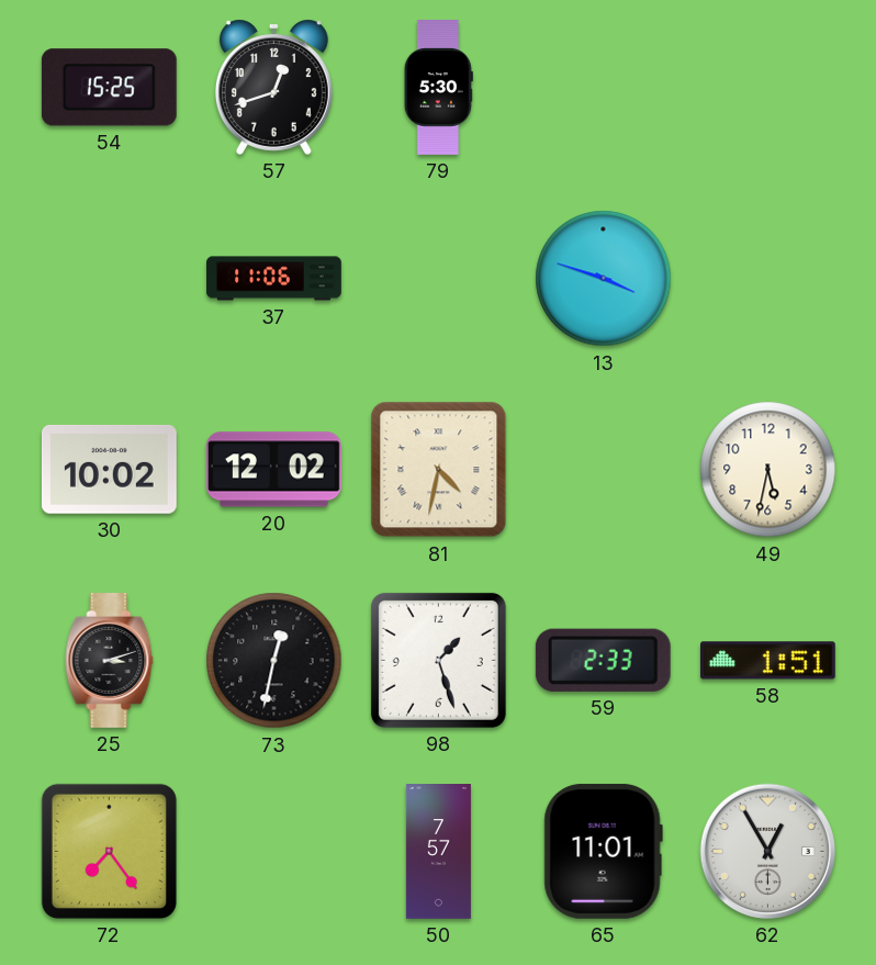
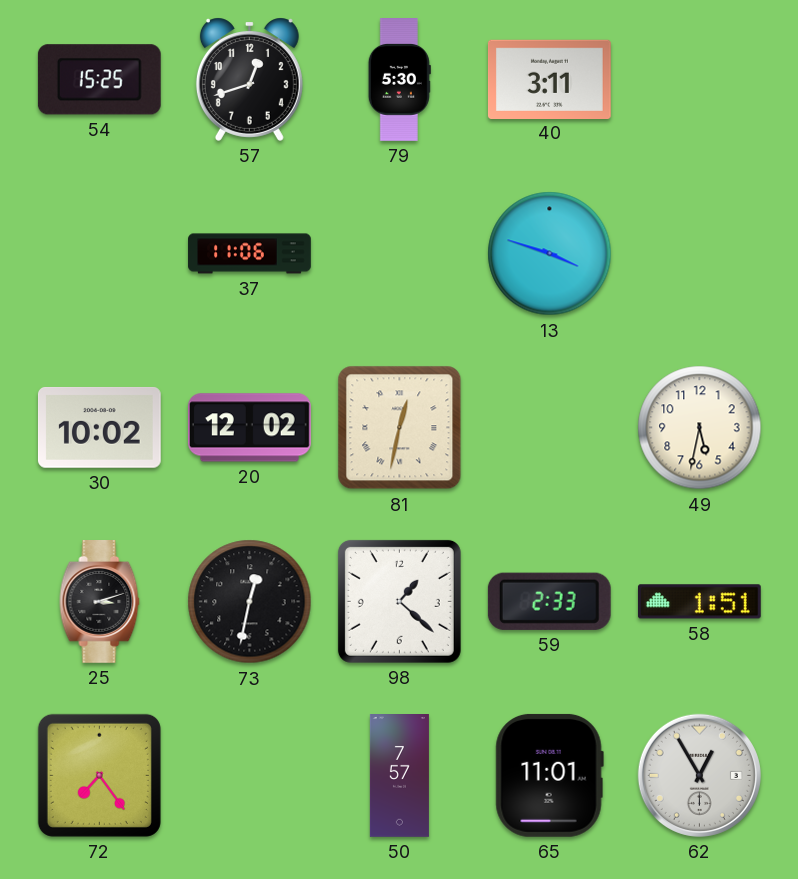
40: none -> 3:11
81: 4:32 -> 12:32
98: 1:27 -> 1:22
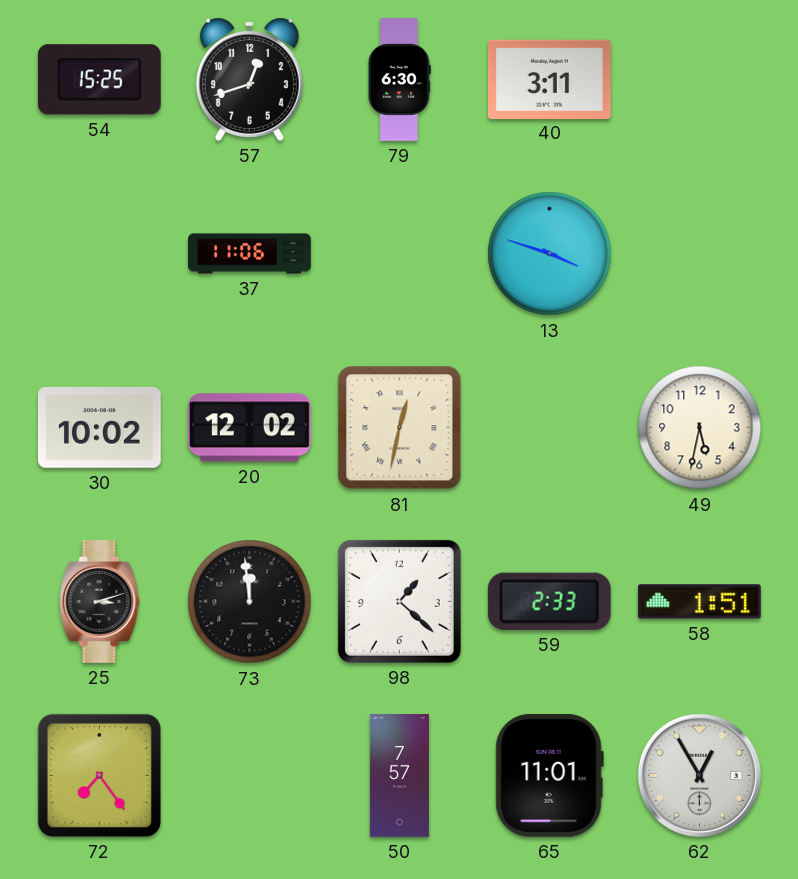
79: 5:30 -> 6:30
73: 12:32 -> 11:59
